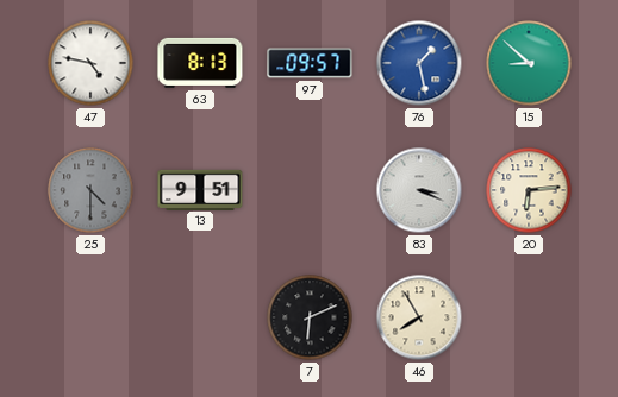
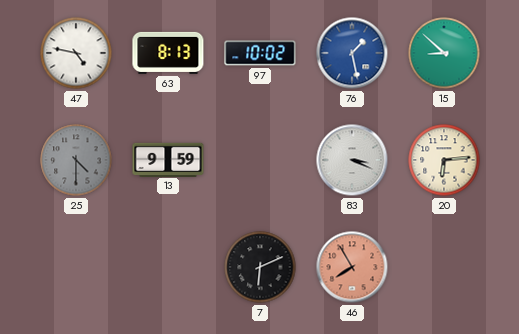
97: 09:57 -> 10:02
13: 9:51 -> 9:59
46 dial: cream -> salmon
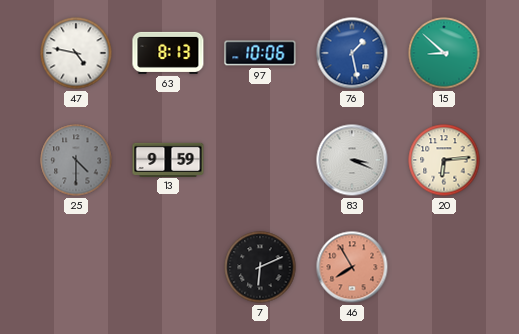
97: 10:02 -> 10:06
